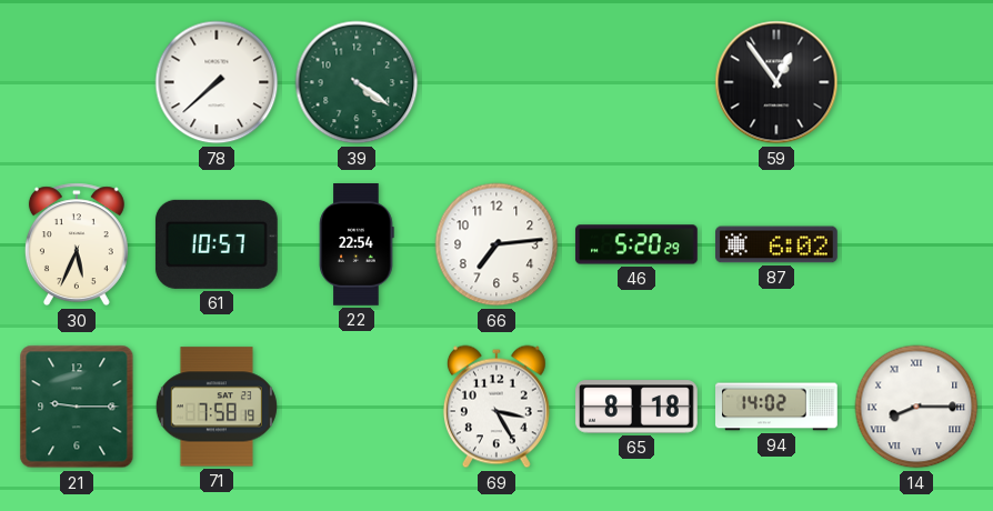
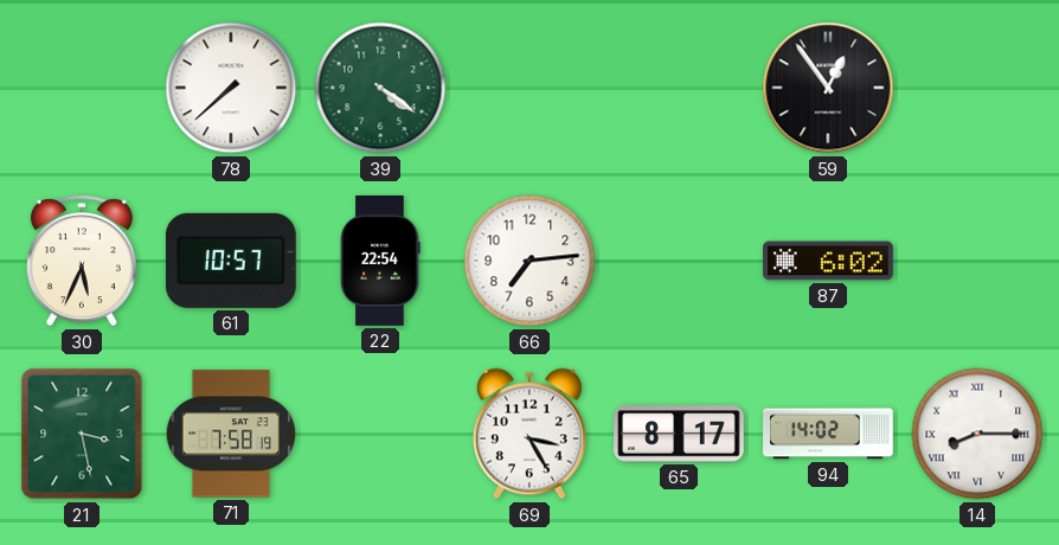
46: 5:20 -> none
21: 9:15 -> 3:28
65: 8:18 -> 8:17
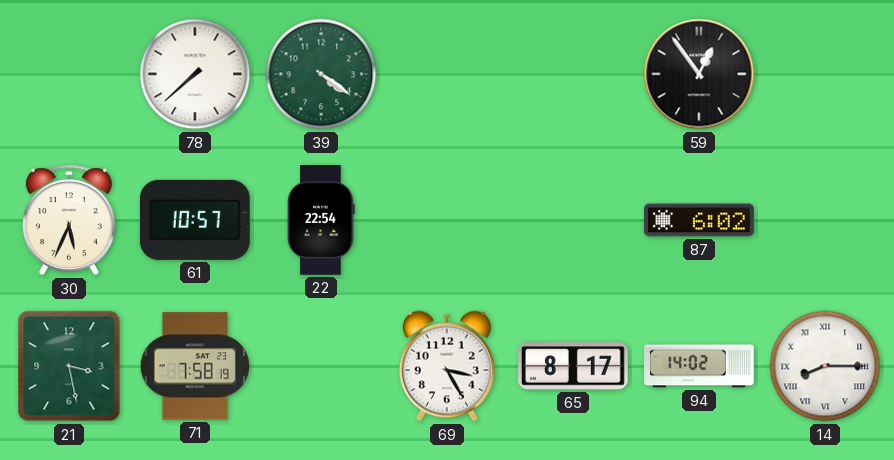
66: 7:14 -> none
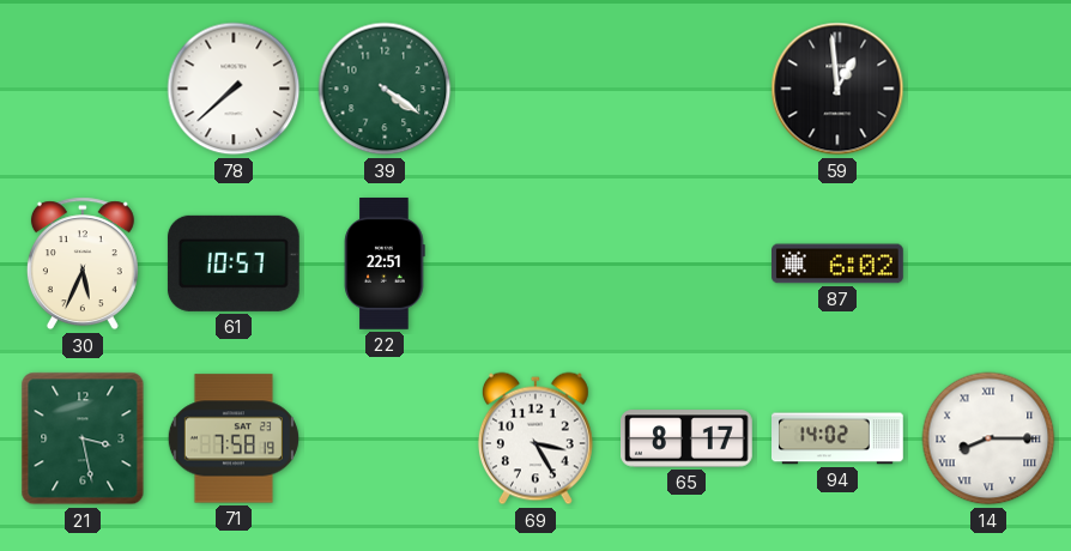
59: 12:54 -> 12:59
22: 22:54 -> 22:51
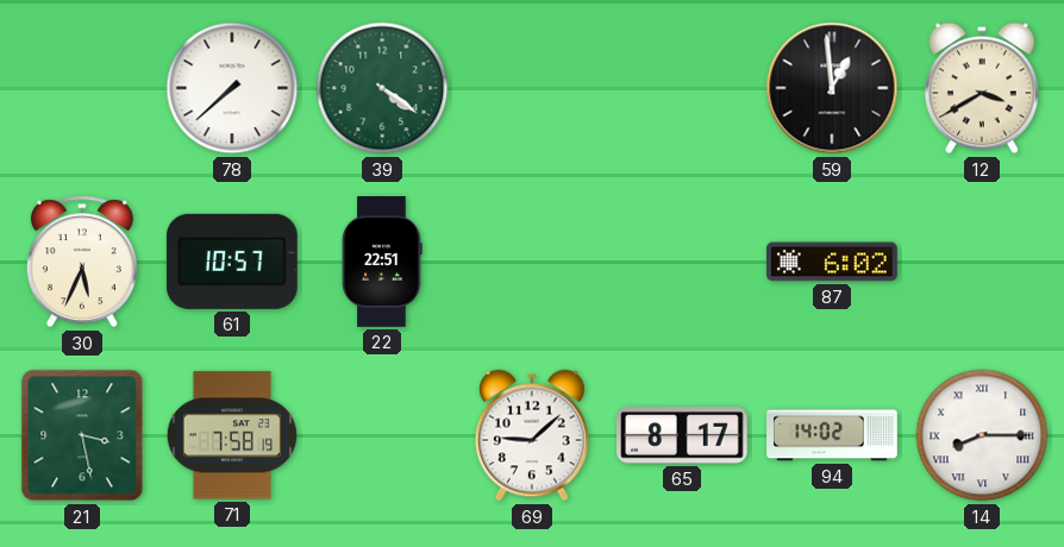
12: none -> 3:40
69: 3:25 -> 9:08
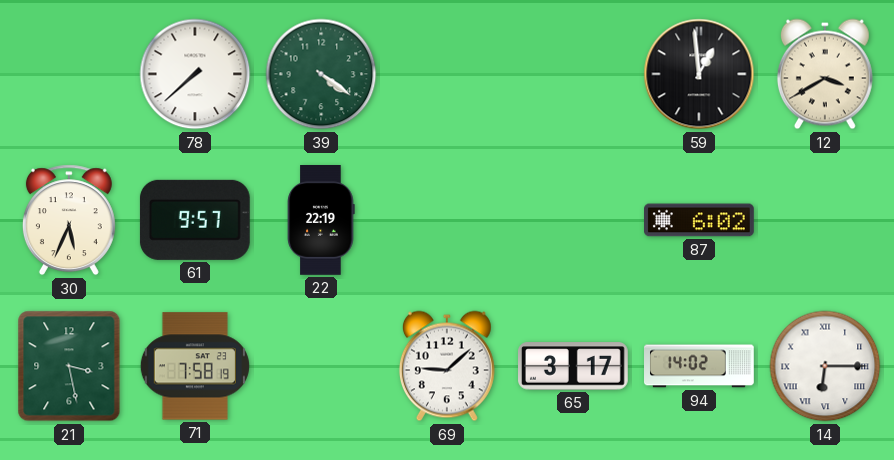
61: 10:57 -> 9:57
22: 22:51 -> 22:19
65: 8:17 -> 3:17
14: 8:15 -> 6:15
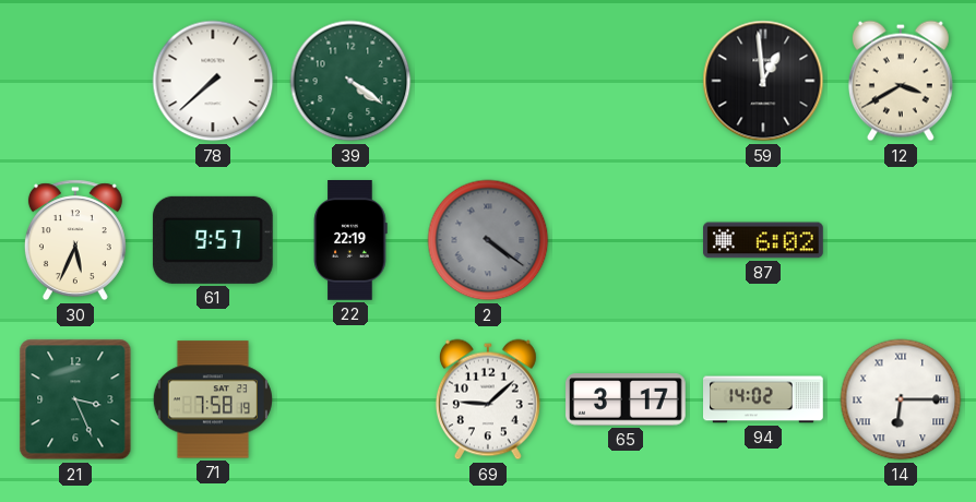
2: none -> 4:21
21: 3:28 -> 3:26
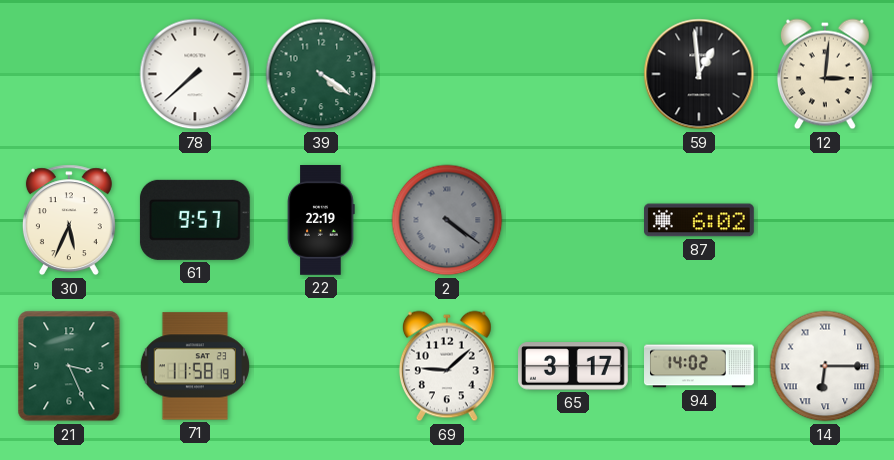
12: 3:40 -> 3:01
71: 7:58 -> 11:58
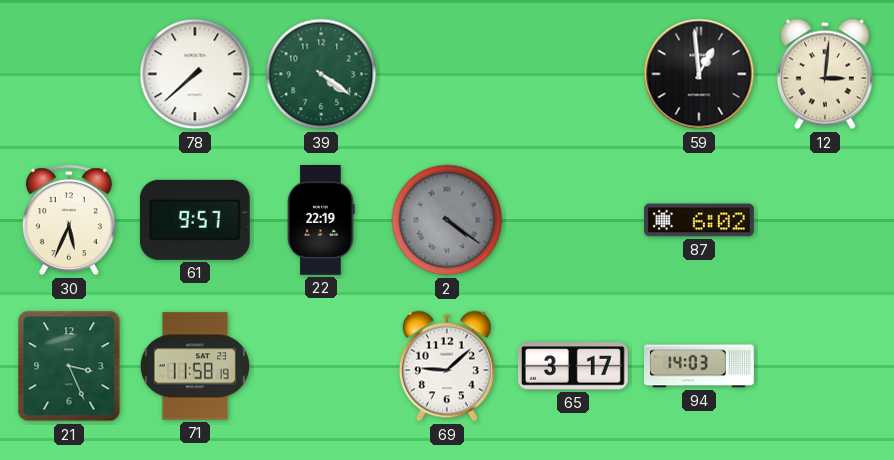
94: 14:02 -> 14:03
14: 6:15 -> none
